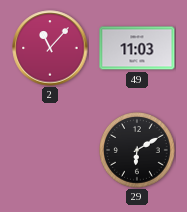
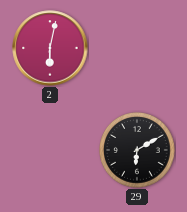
2: 11:07 -> 6:02
49: 11:03 -> none
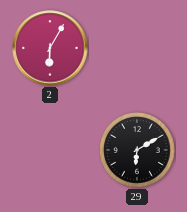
2: 6:02 -> 6:05
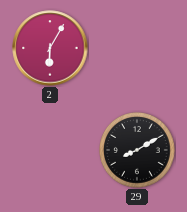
29: 6:10 -> 8:10
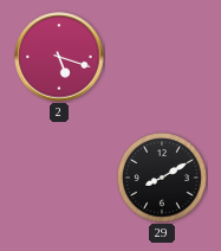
2: 6:05 -> 5:18
